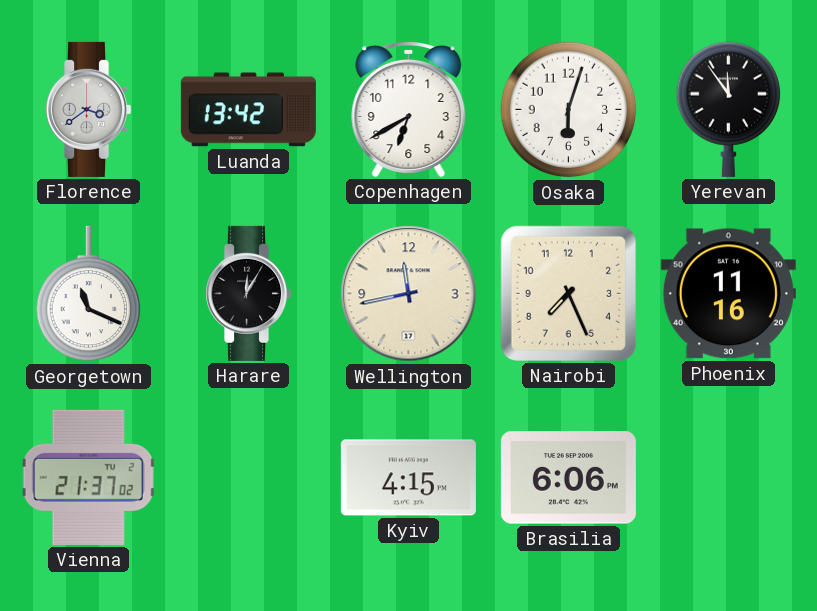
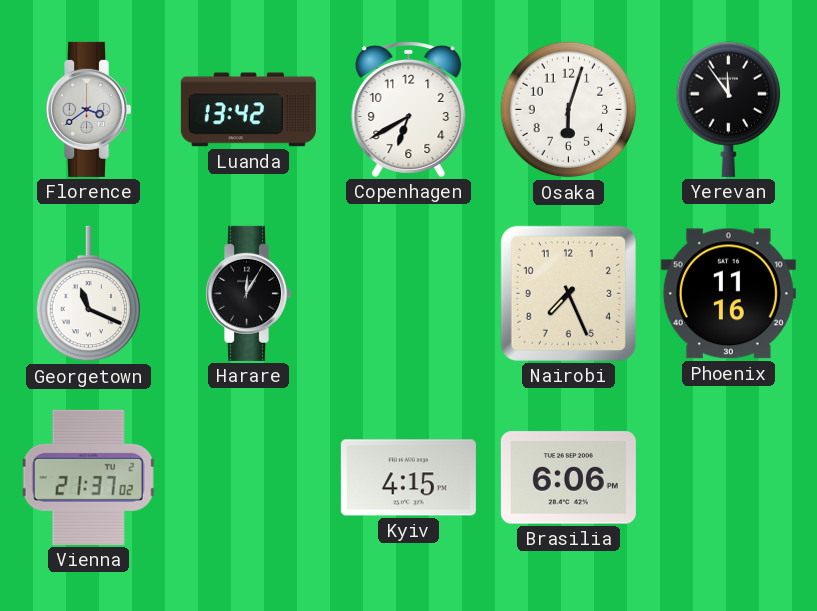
Wellington: 11:43 -> none
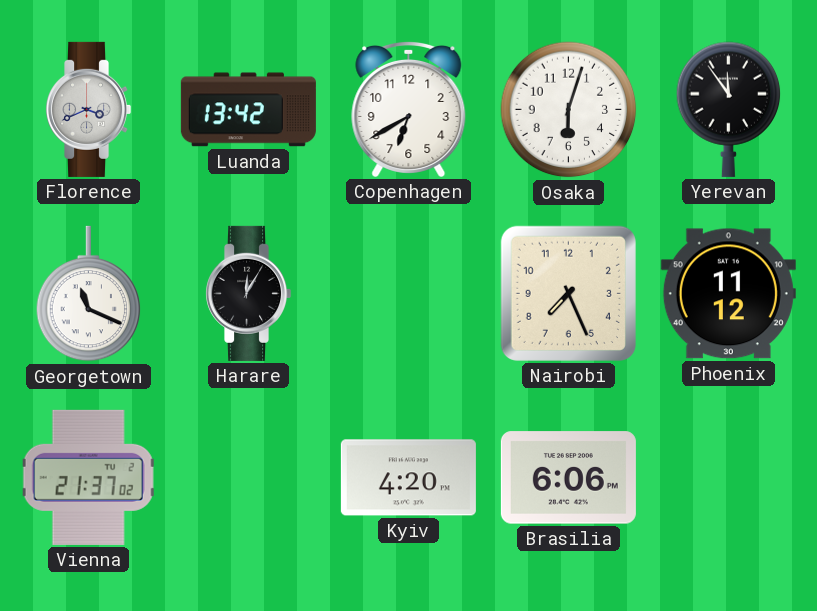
Florence: 3:39 -> 3:41
Phoenix: 11:16 -> 11:12
Kyiv: 4:15 -> 4:20
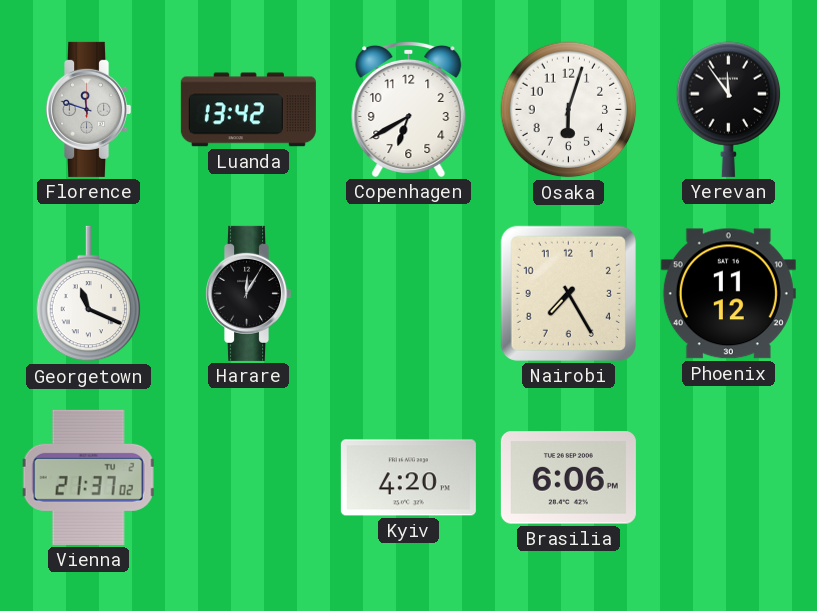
Florence: 3:41 -> 11:48
Nairobi: 7:26 -> 7:25
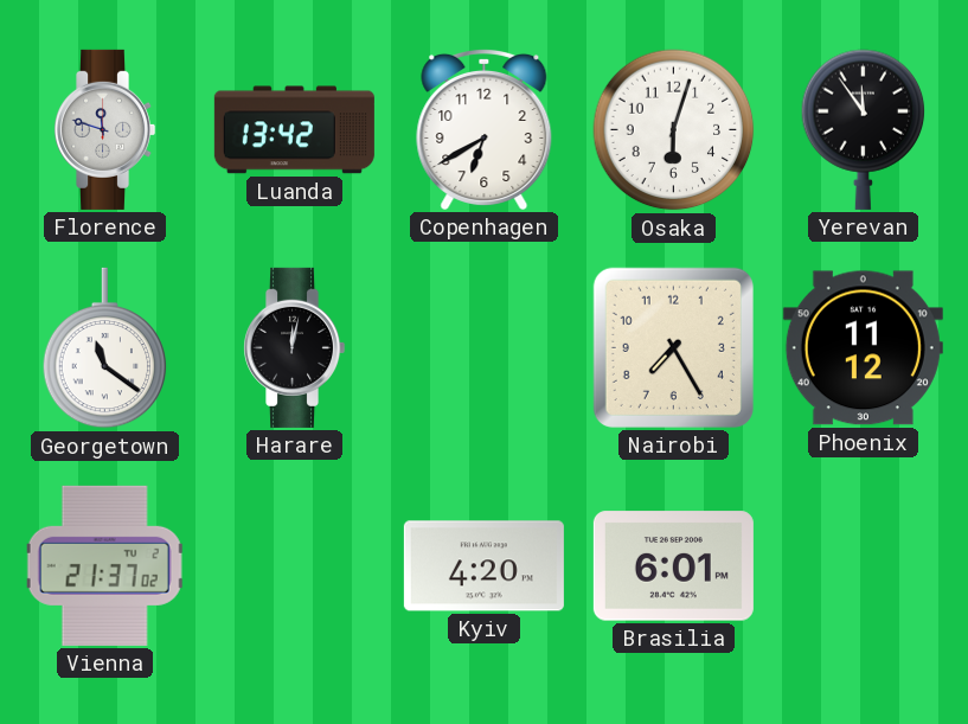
Georgetown: 11:19 -> 11:21
Harare: 12:05 -> 12:02
Brasilia: 6:06 -> 6:01
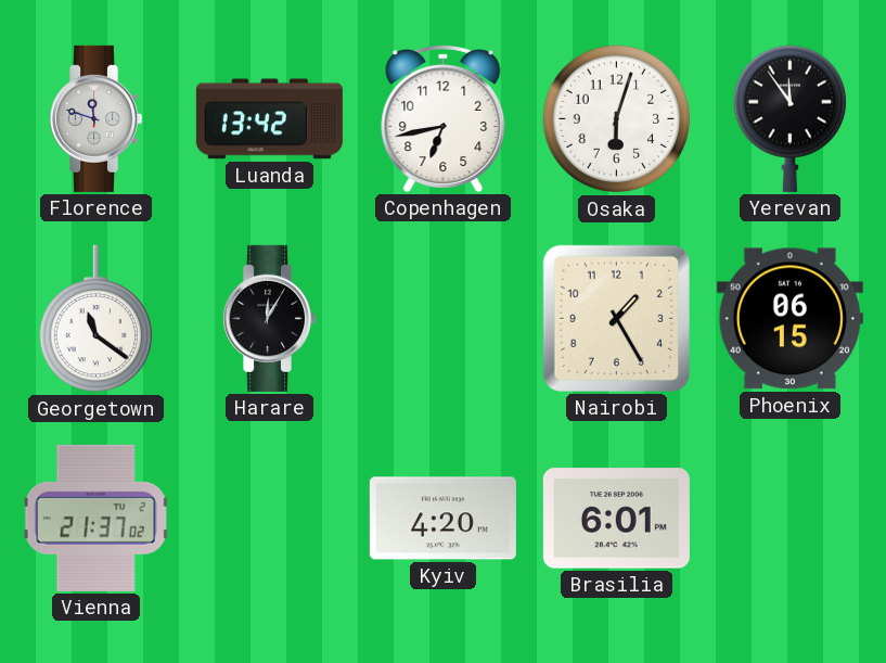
Copenhagen: 6:40 -> 6:43
Harare: 12:02 -> 12:05
Nairobi: 7:25 -> 1:25
Phoenix: 11:12 -> 06:15
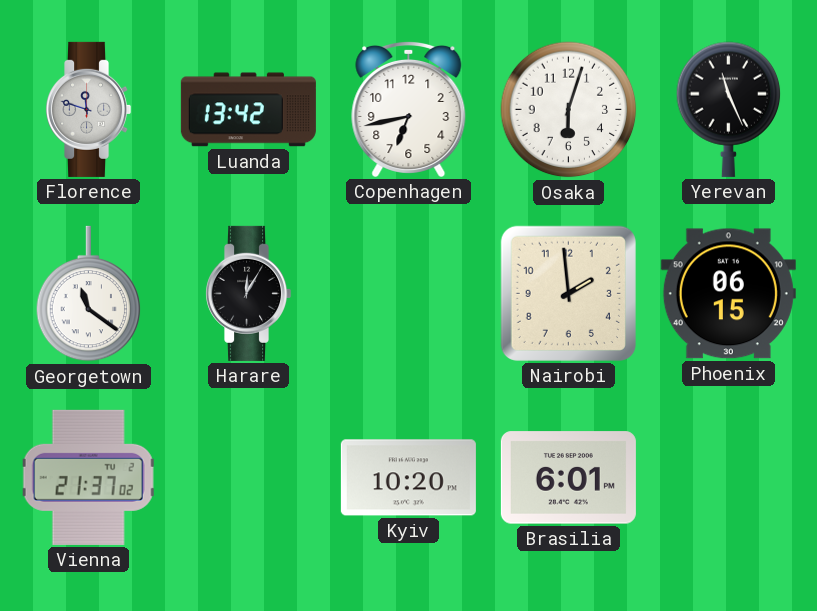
Yerevan: 11:54 -> 11:26
Nairobi: 1:25 -> 1:59
Kyiv: 4:20 -> 10:20
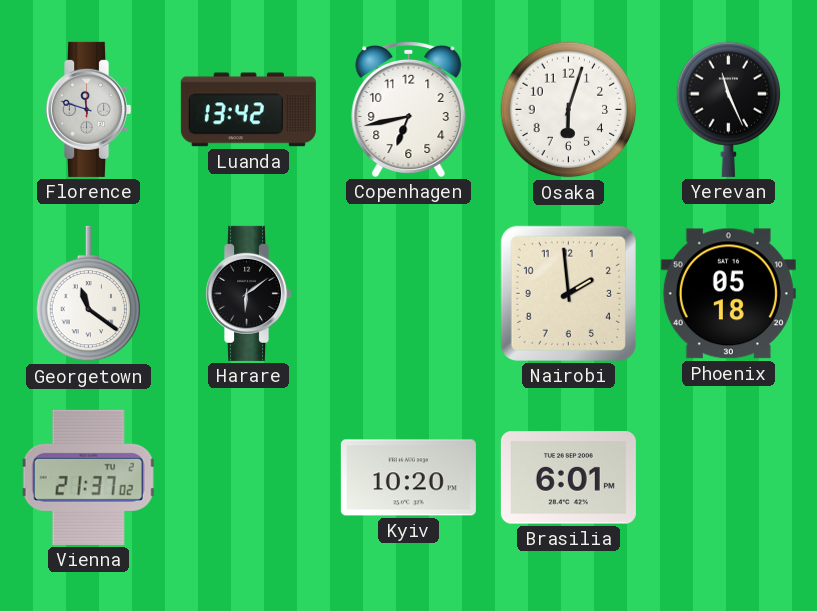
Harare: 12:05 -> 6:09
Phoenix: 06:15 -> 05:18
